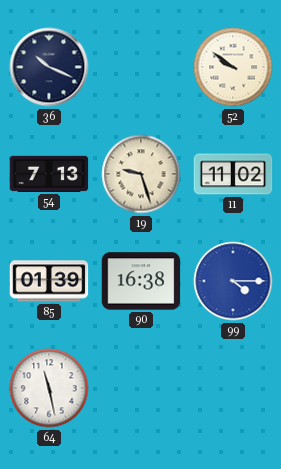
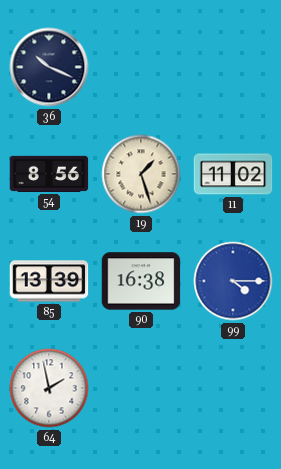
52: 9:51 -> none
54: 7:13 -> 8:56
19: 9:27 -> 1:27
85: 01:39 -> 13:39
64: 11:28 -> 1:58
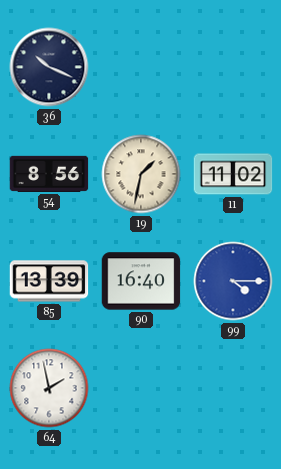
19: 1:27 -> 1:32
90: 16:38 -> 16:40
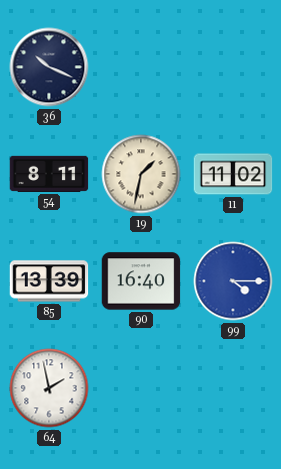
54: 8:56 -> 8:11
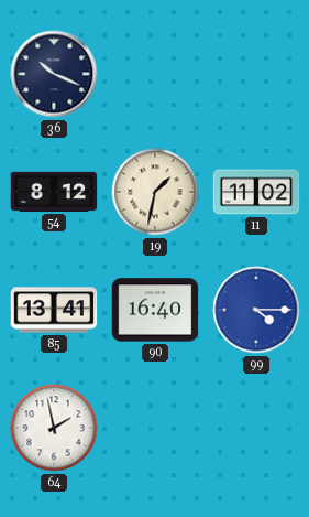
54: 8:11 -> 8:12
85: 13:39 -> 13:41
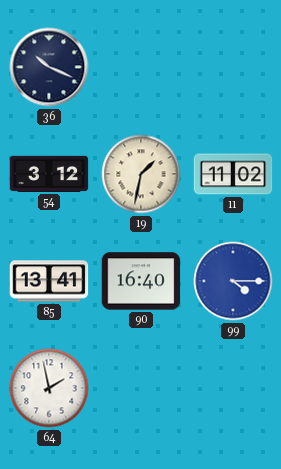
54: 8:12 -> 3:12
